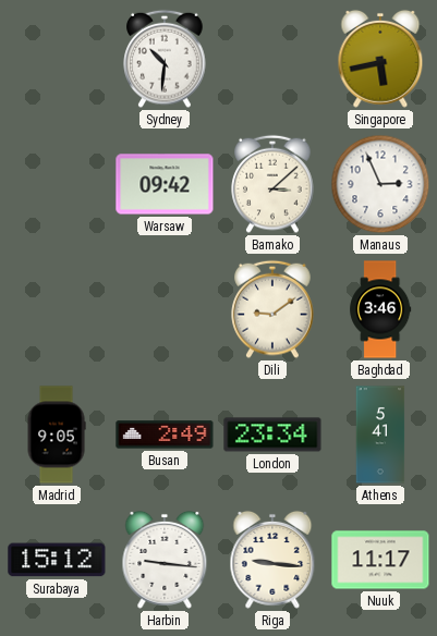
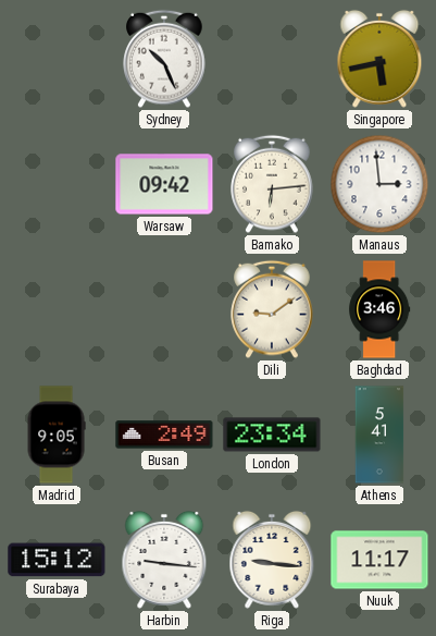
Sydney: 10:31 -> 10:26
Bamako: 3:08 -> 6:14
Manaus: 2:56 -> 2:59
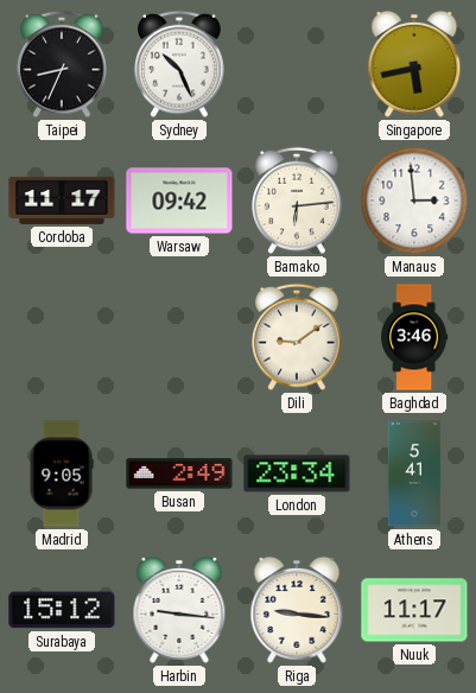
Taipei: none -> 8:34
Cordoba: none -> 11:17
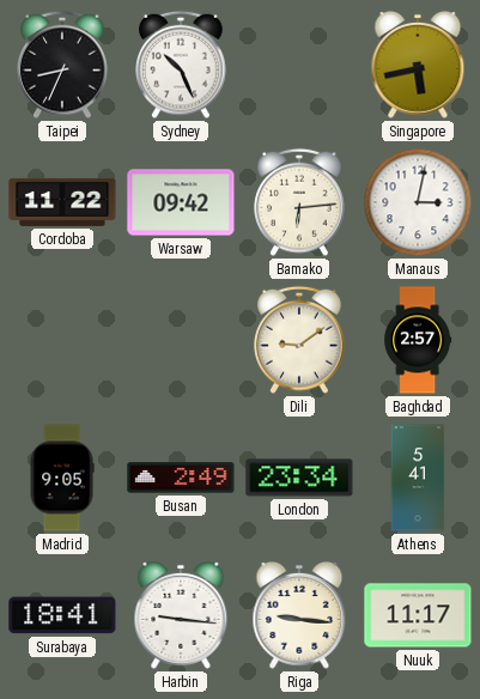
Cordoba: 11:17 -> 11:22
Manaus: 2:59 -> 3:02
Baghdad: 3:46 -> 2:57
Surabaya: 15:12 -> 18:41
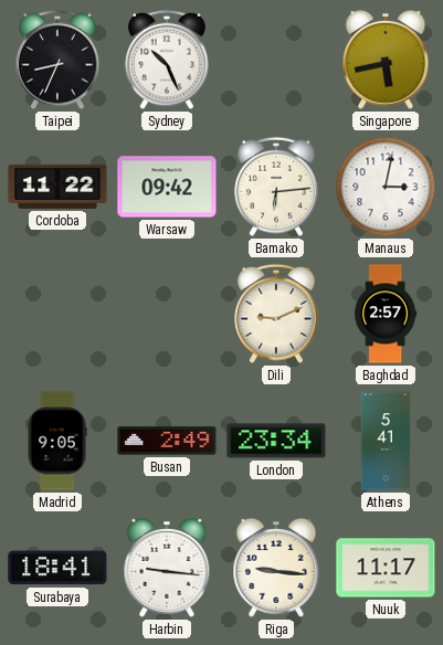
Dili: 9:09 -> 9:11
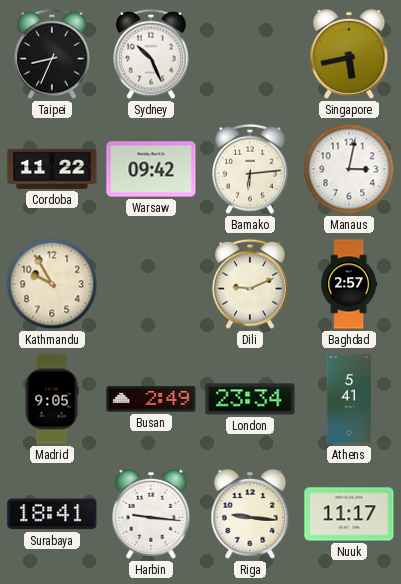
Kathmandu: none -> 9:55
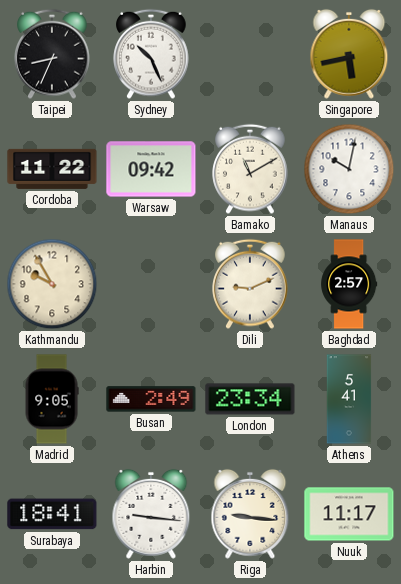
Bamako: 6:14 -> 11:10
Manaus: 3:02 -> 10:02
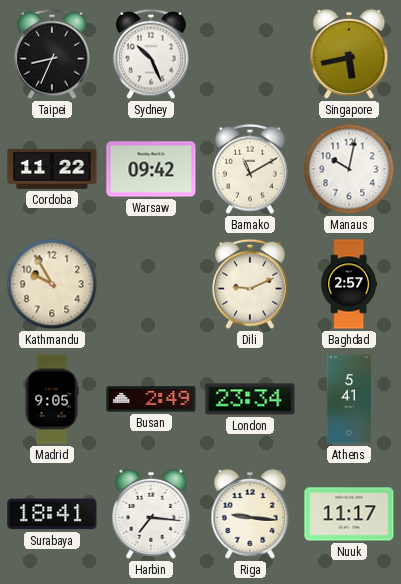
Harbin: 9:16 -> 7:16
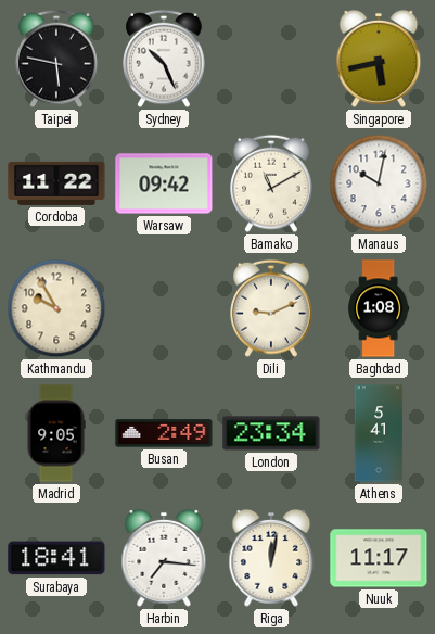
Taipei: 8:34 -> 5:47
Baghdad: 2:57 -> 1:08
Riga: 9:16 -> 12:02
